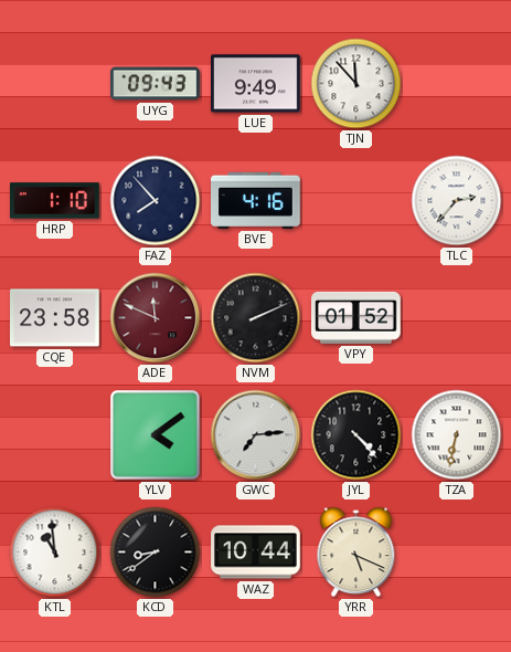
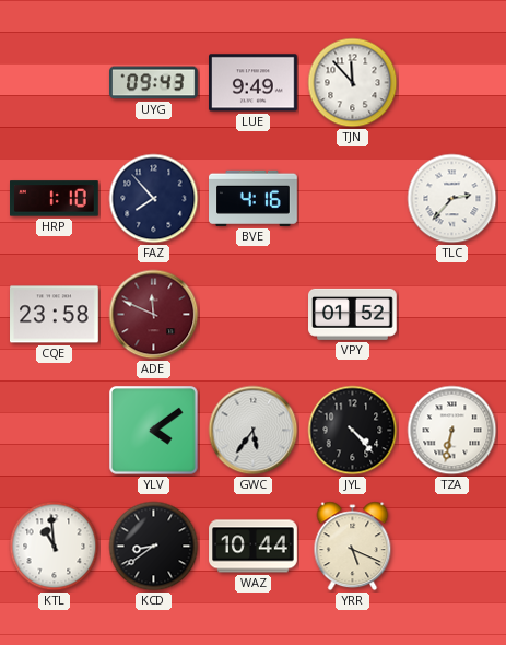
NVM: 2:11 -> none
GWC: 7:14 -> 5:36
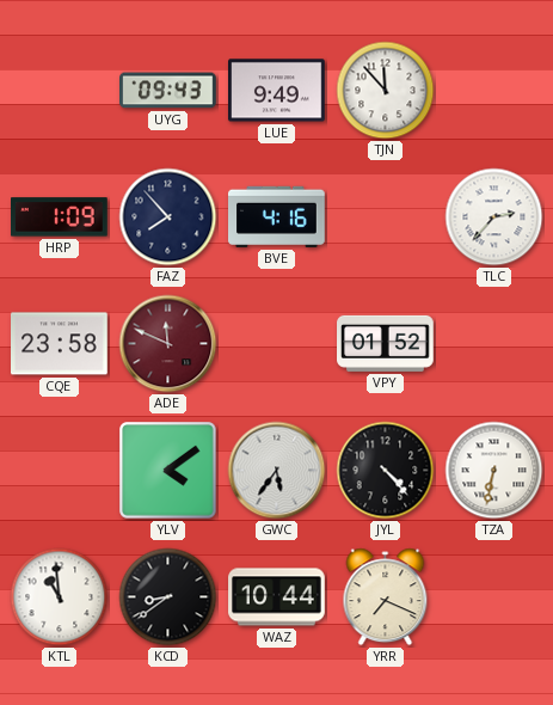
HRP: 1:10 -> 1:09
YRR: 5:19 -> 7:19
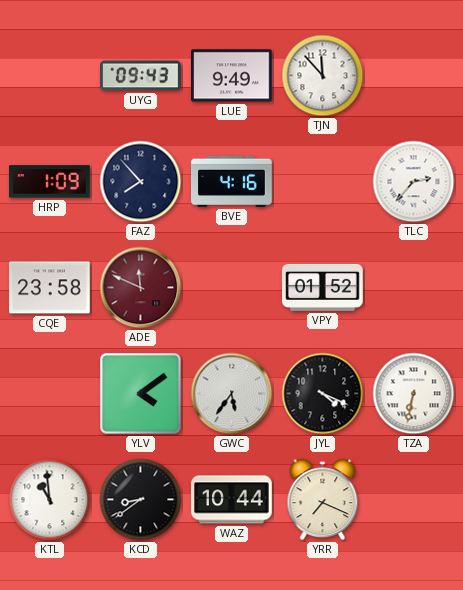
JYL: 4:23 -> 4:19
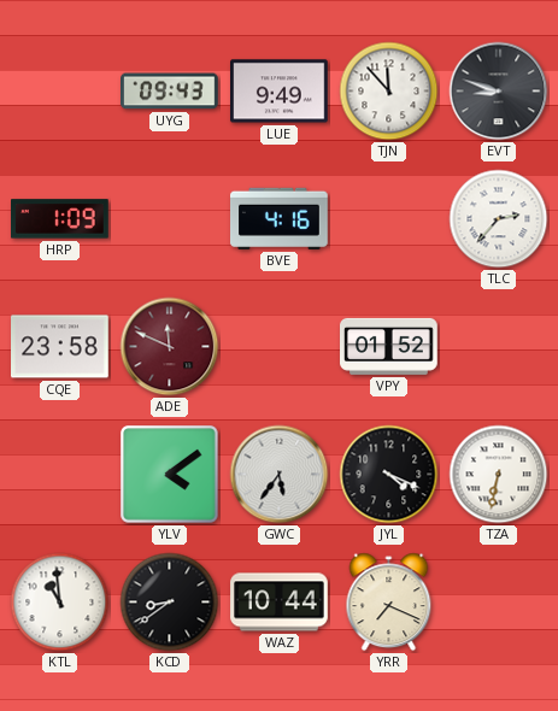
EVT: none -> 8:48
FAZ: 7:53 -> none
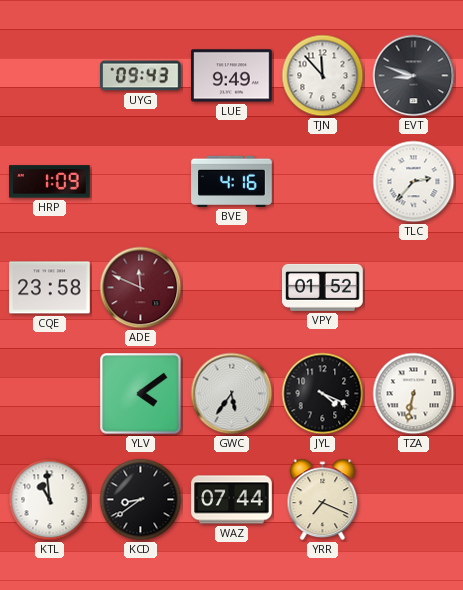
WAZ: 10:44 -> 07:44
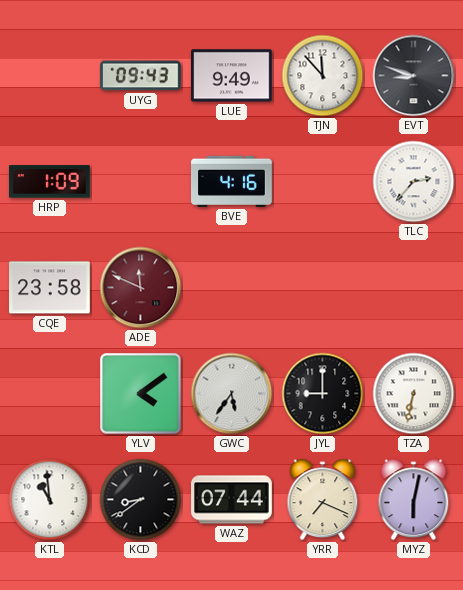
VPY: 01:52 -> none
JYL: 4:19 -> 9:00
MYZ: none -> 6:02
